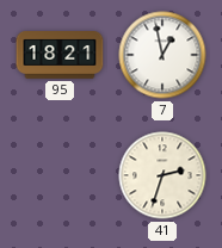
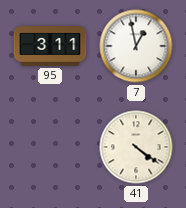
95: 18:21 -> 3:11
41: 2:33 -> 4:21
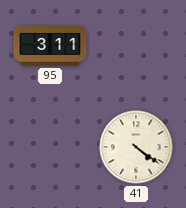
7: 12:58 -> none
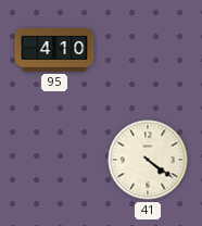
95: 3:11 -> 4:10
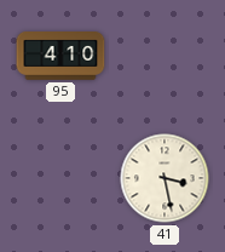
41: 4:21 -> 3:28
